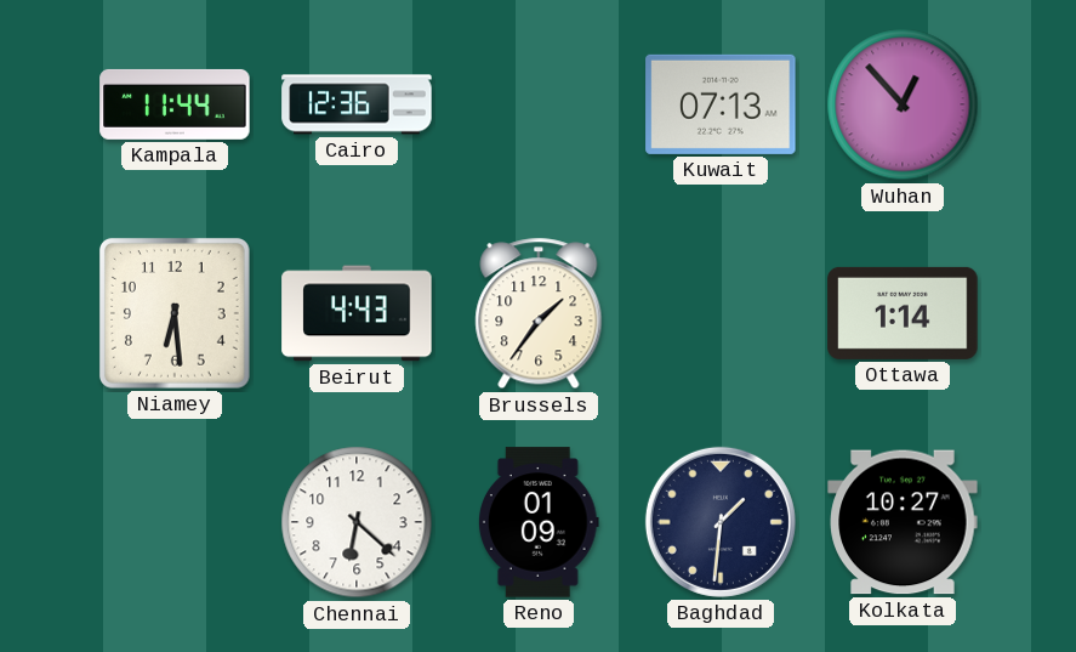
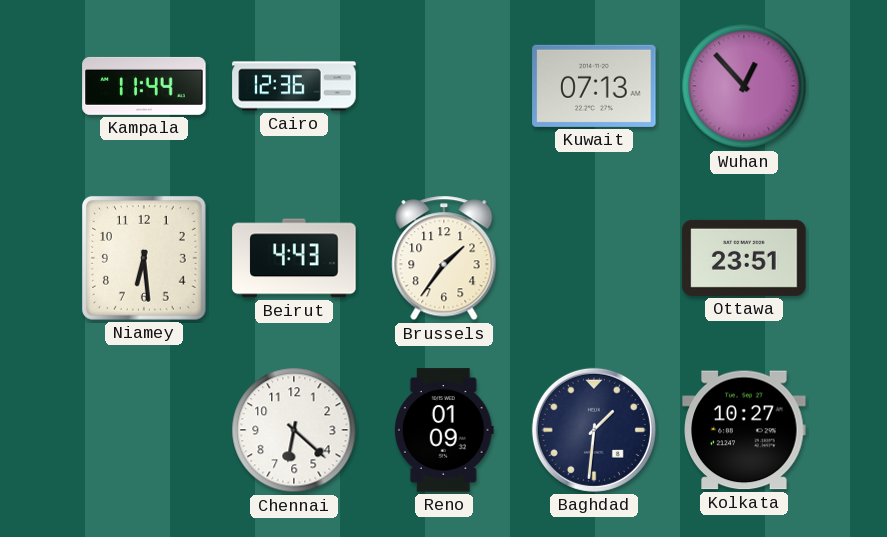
Ottawa: 1:14 -> 23:51
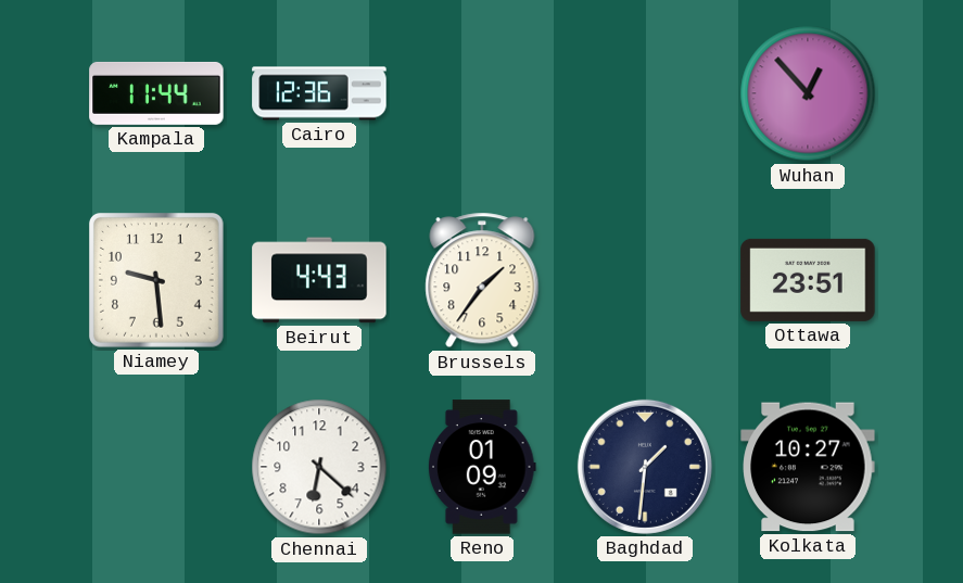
Kuwait: 07:13 -> none
Niamey: 6:29 -> 9:29
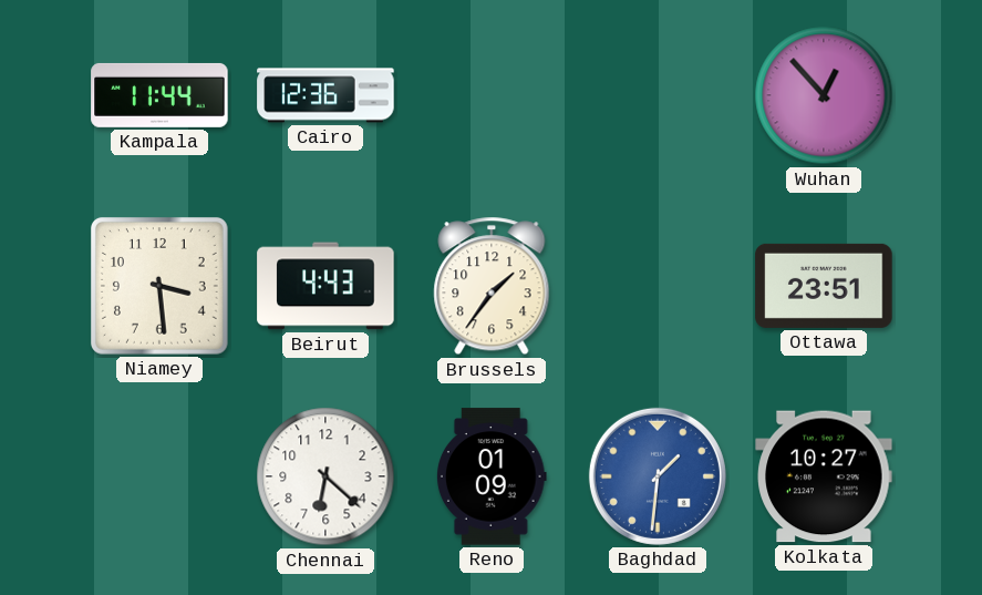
Niamey: 9:29 -> 3:29
Baghdad dial: navy -> blue
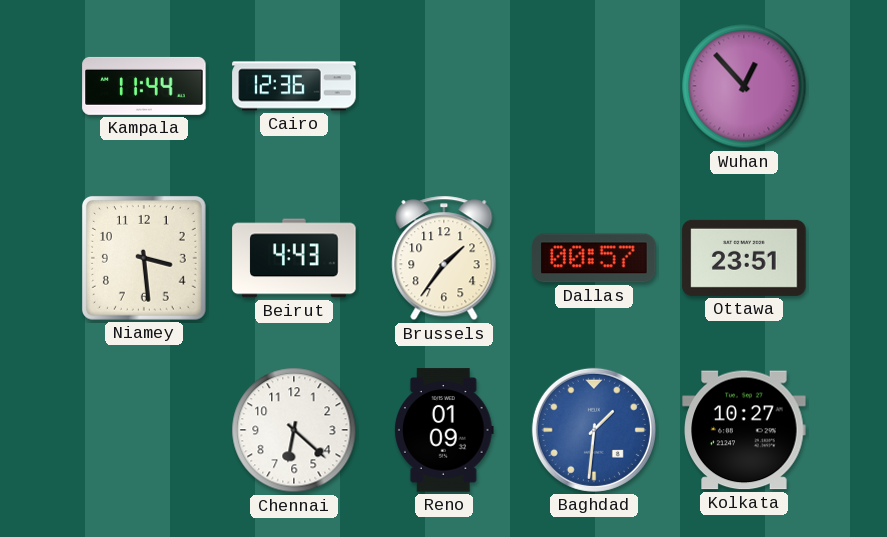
Dallas: none -> 00:57
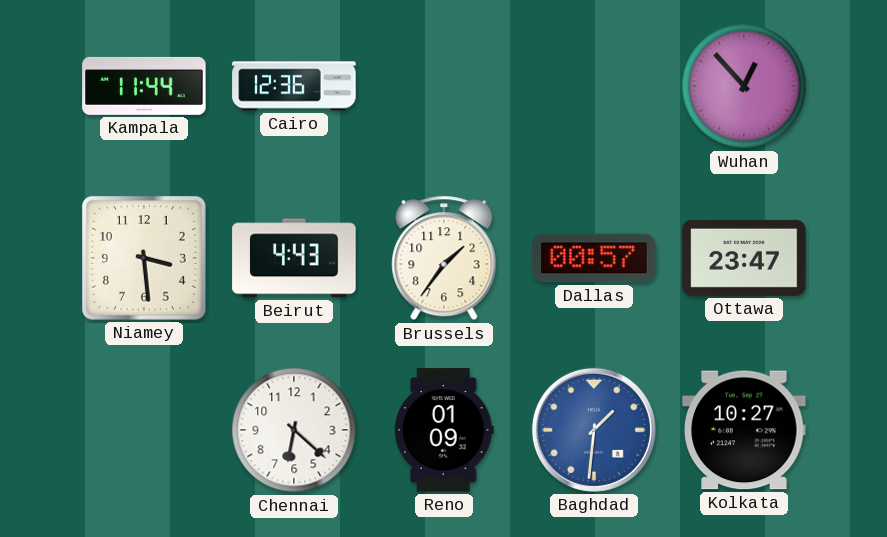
Ottawa: 23:51 -> 23:47
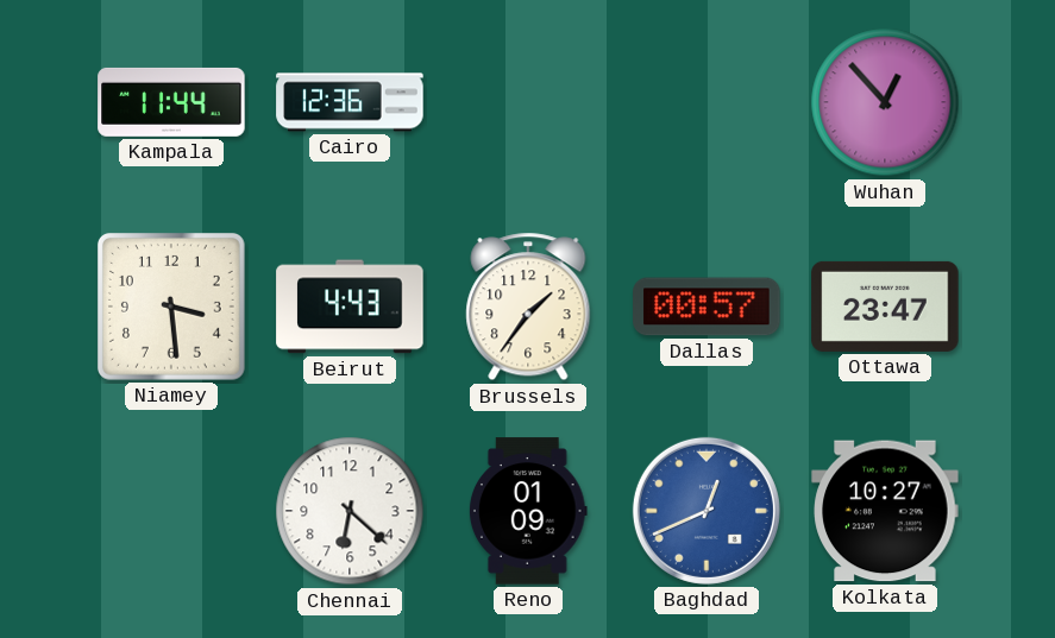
Baghdad: 1:31 -> 12:41
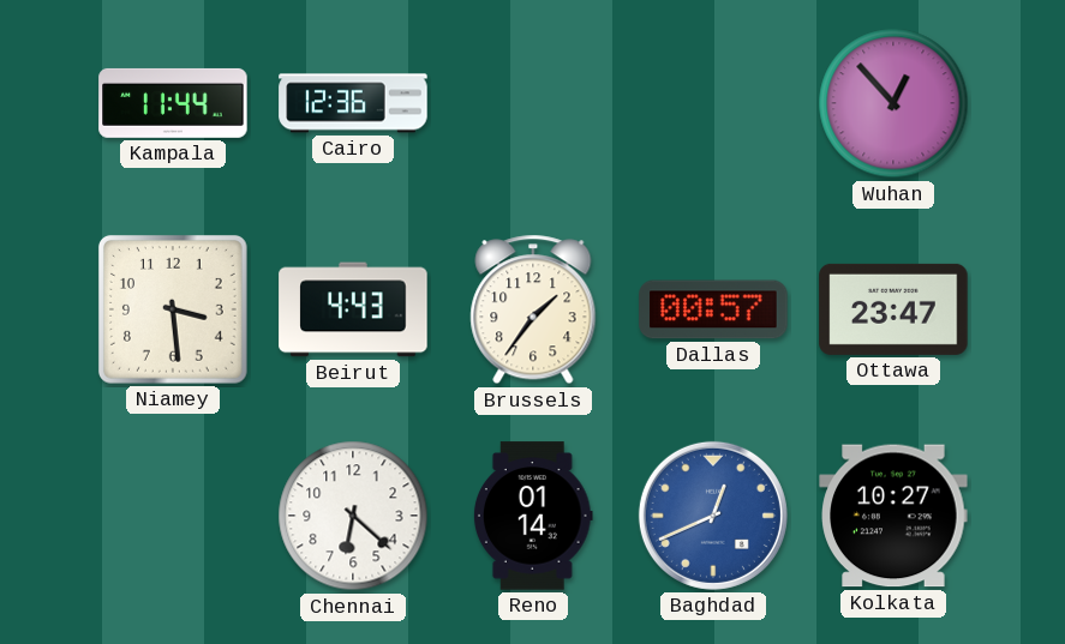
Reno: 01:09 -> 01:14
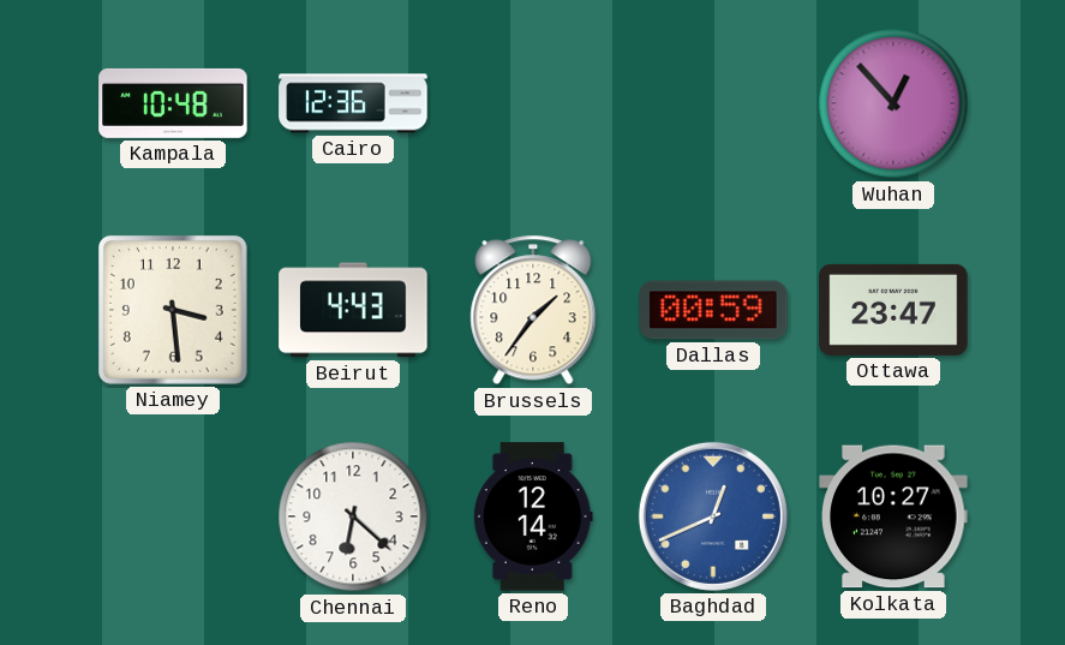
Kampala: 11:44 -> 10:48
Dallas: 00:57 -> 00:59
Reno: 01:14 -> 12:14
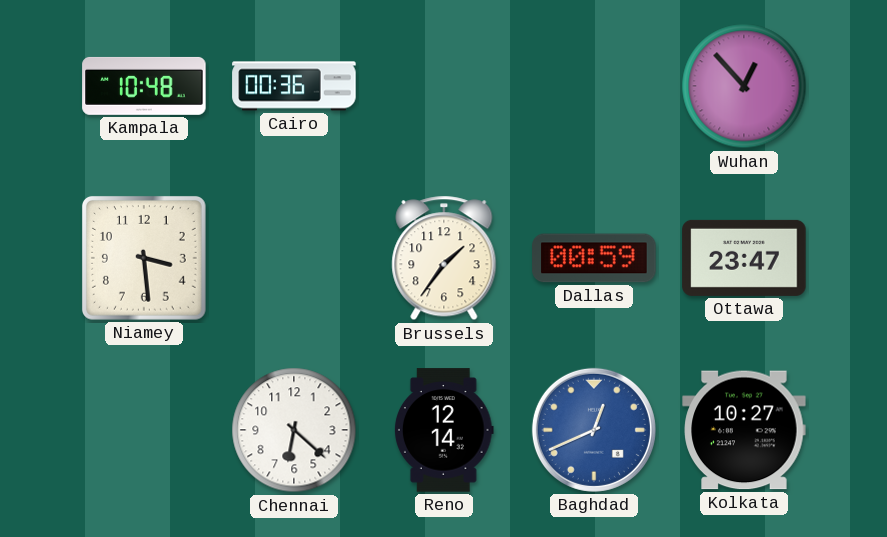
Cairo: 12:36 -> 00:36
Beirut: 4:43 -> none
